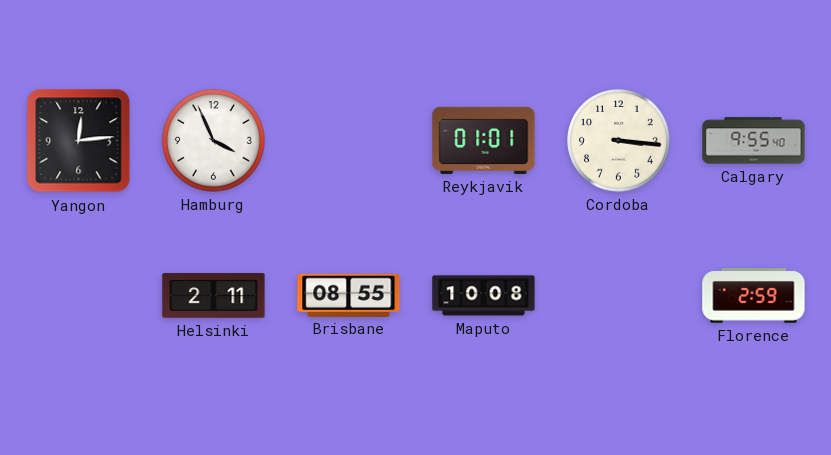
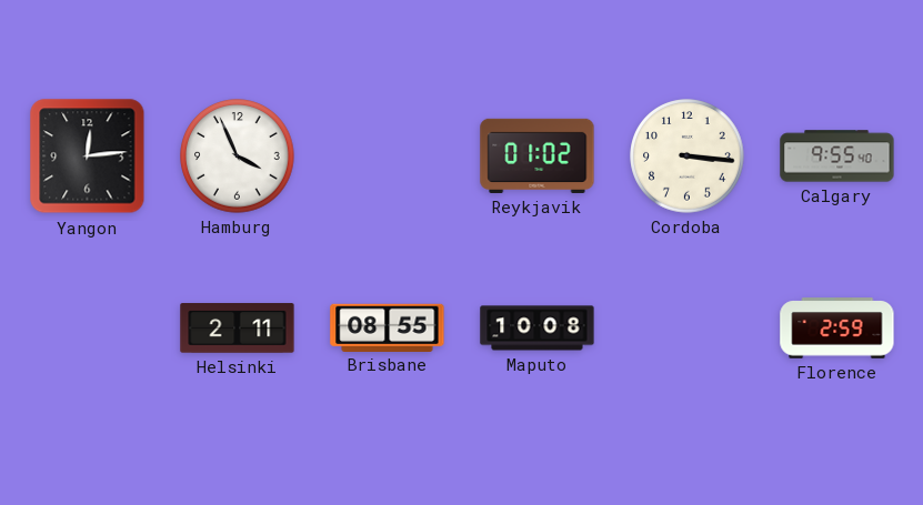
Reykjavik: 01:01 -> 01:02
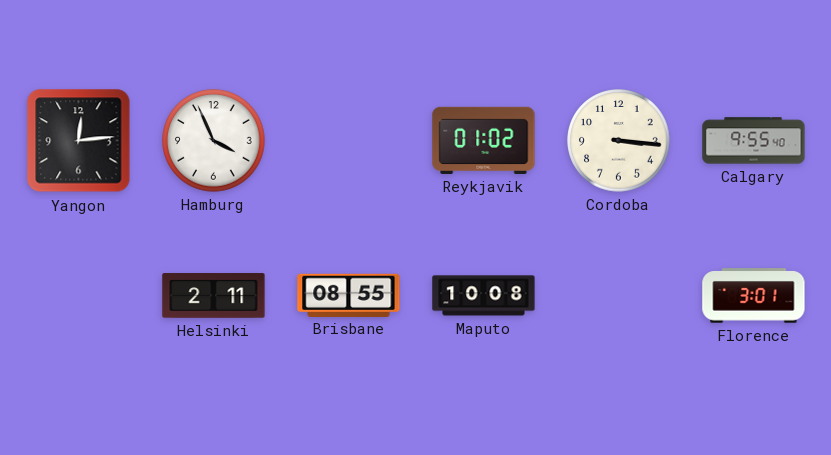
Florence: 2:59 -> 3:01
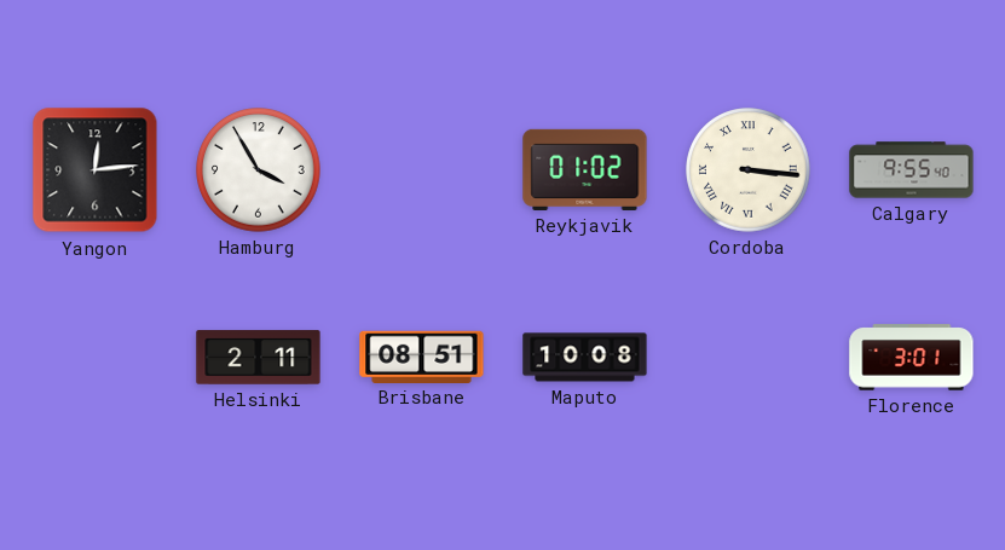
Hamburg: 3:56 -> 3:55
Cordoba numerals: Arabic -> Roman
Brisbane: 08:55 -> 08:51
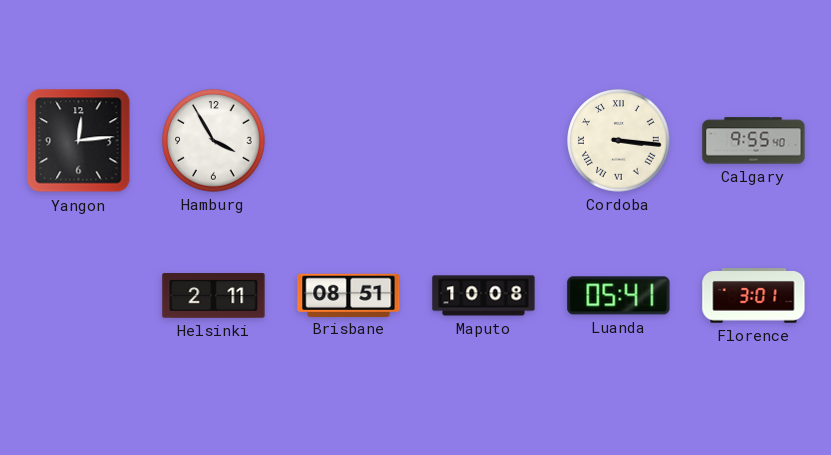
Reykjavik: 01:02 -> none
Luanda: none -> 05:41
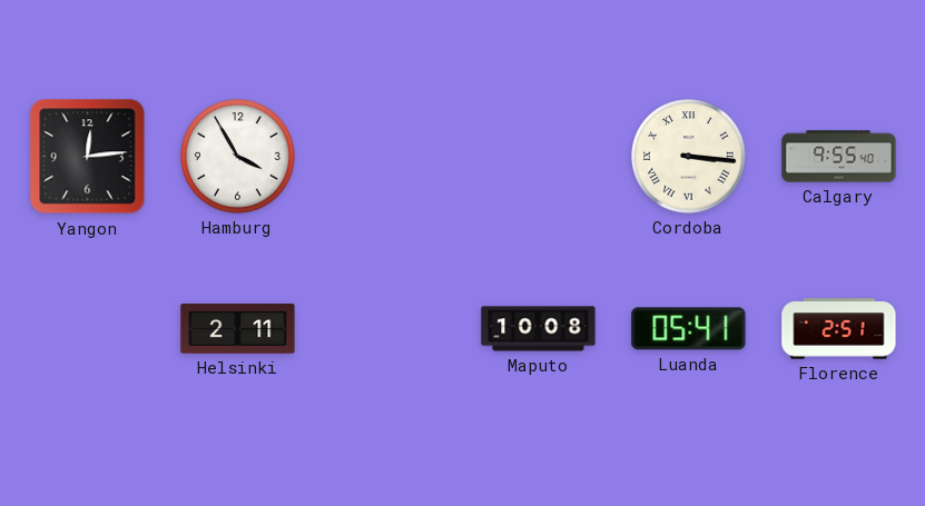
Brisbane: 08:51 -> none
Florence: 3:01 -> 2:51
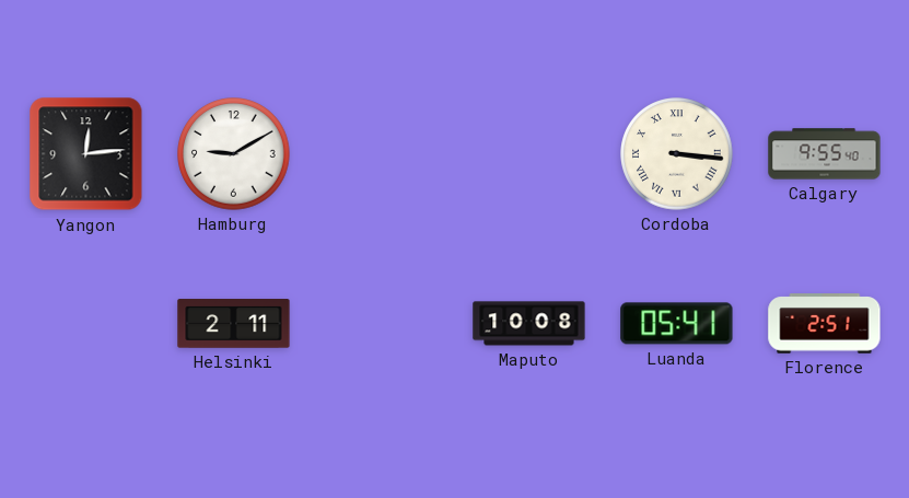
Hamburg: 3:55 -> 9:10
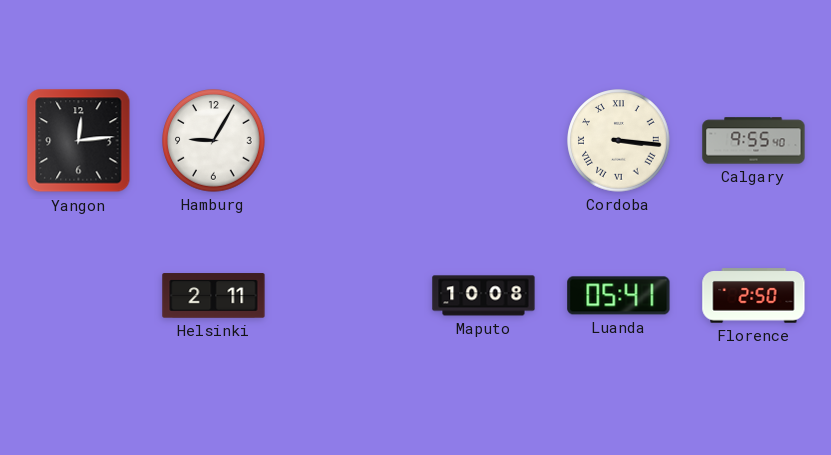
Hamburg: 9:10 -> 9:05
Florence: 2:51 -> 2:50
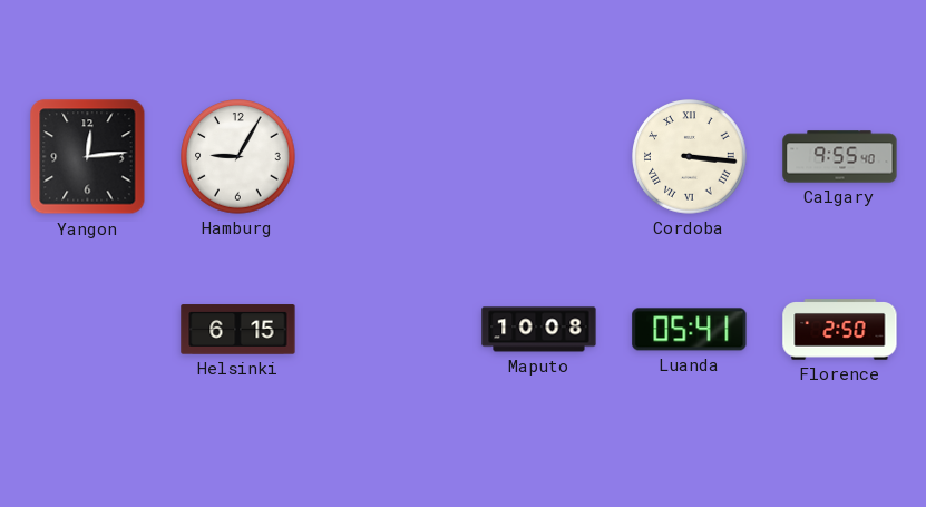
Helsinki: 2:11 -> 6:15
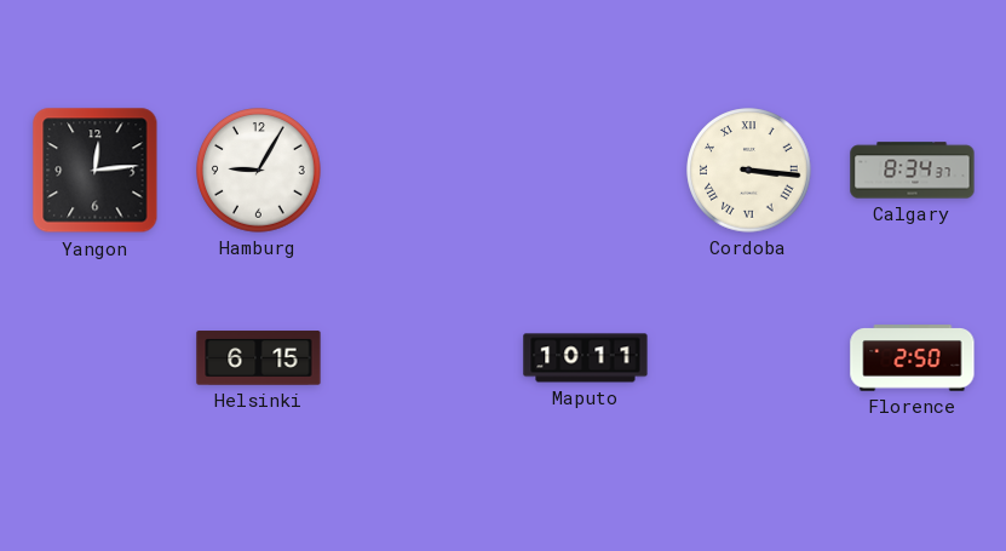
Calgary: 9:55 -> 8:34
Maputo: 10:08 -> 10:11
Luanda: 05:41 -> none
